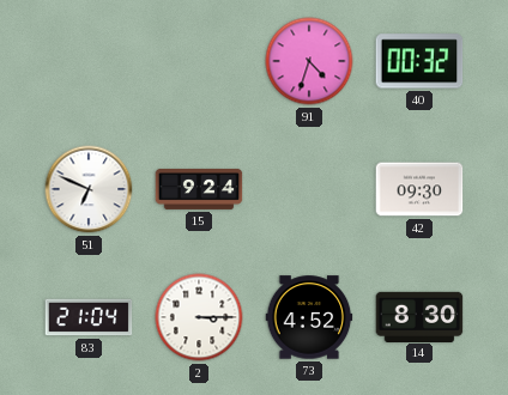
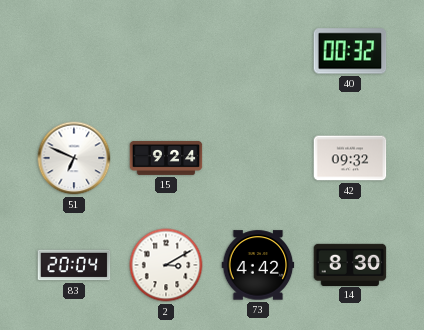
91: 4:33 -> none
42: 09:30 -> 09:32
83: 21:04 -> 20:04
2: 3:15 -> 3:10
73: 4:52 -> 4:42
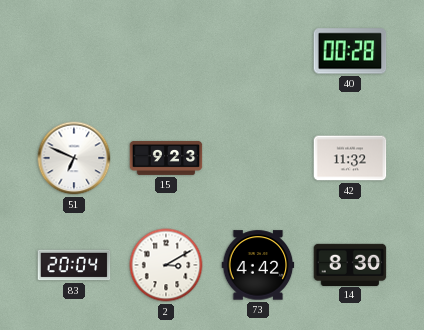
40: 00:32 -> 00:28
15: 9:24 -> 9:23
42: 09:32 -> 11:32
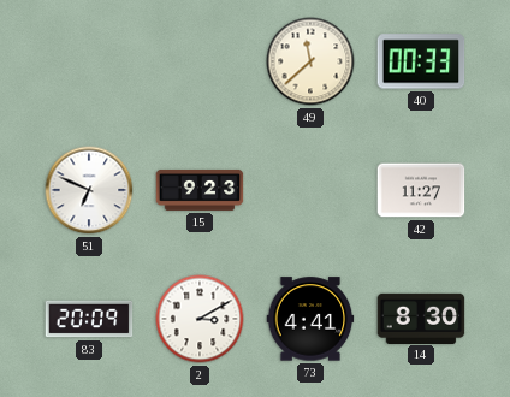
49: none -> 11:38
40: 00:28 -> 00:33
42: 11:32 -> 11:27
83: 20:04 -> 20:09
73: 4:42 -> 4:41
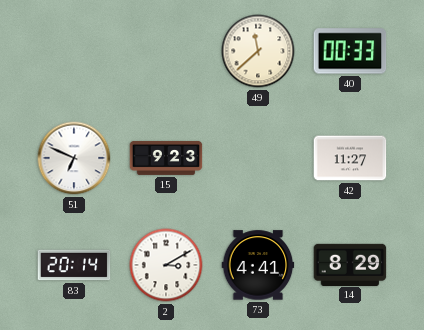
83: 20:09 -> 20:14
14: 8:30 -> 8:29
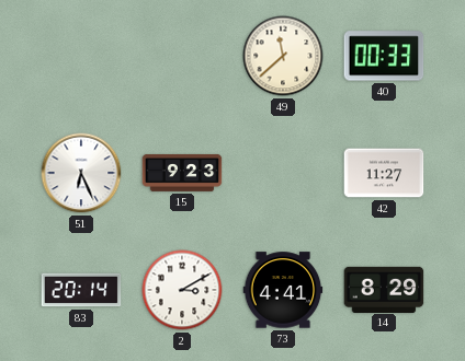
51: 6:49 -> 6:26
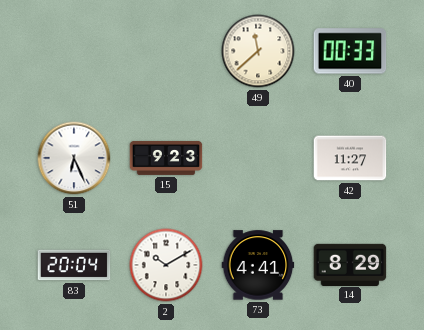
83: 20:14 -> 20:04
2: 3:10 -> 10:10
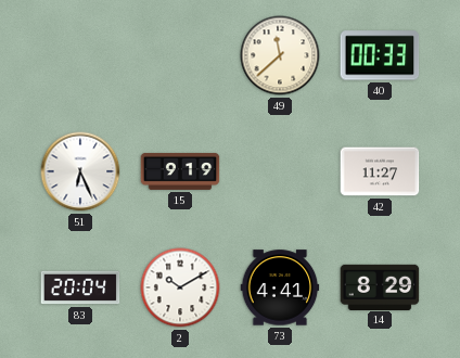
15: 9:23 -> 9:19
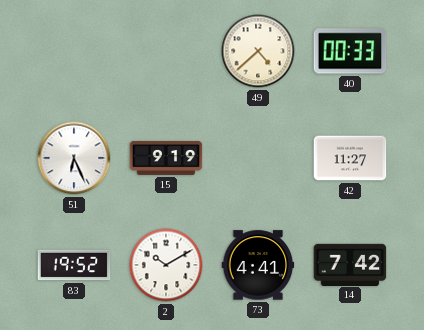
49: 11:38 -> 4:38
83: 20:04 -> 19:52
14: 8:29 -> 7:42
